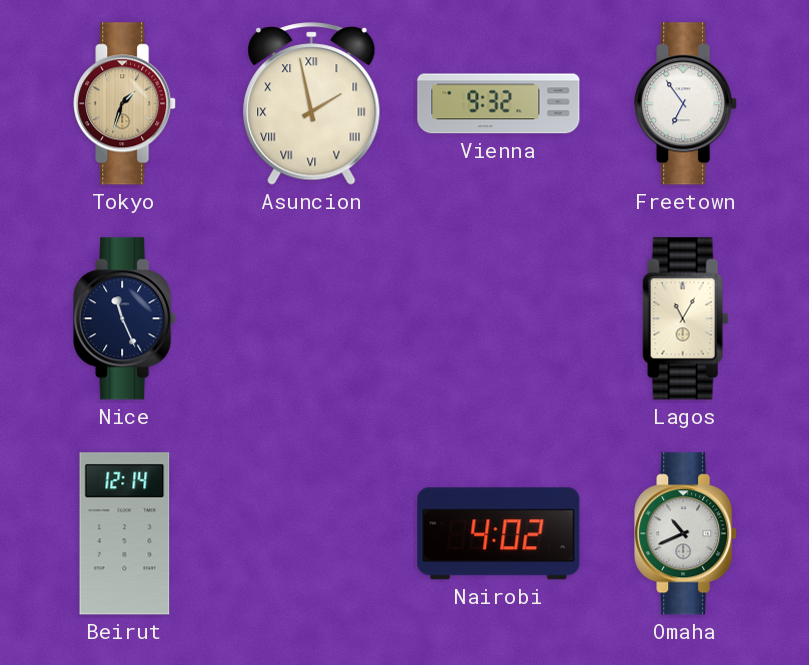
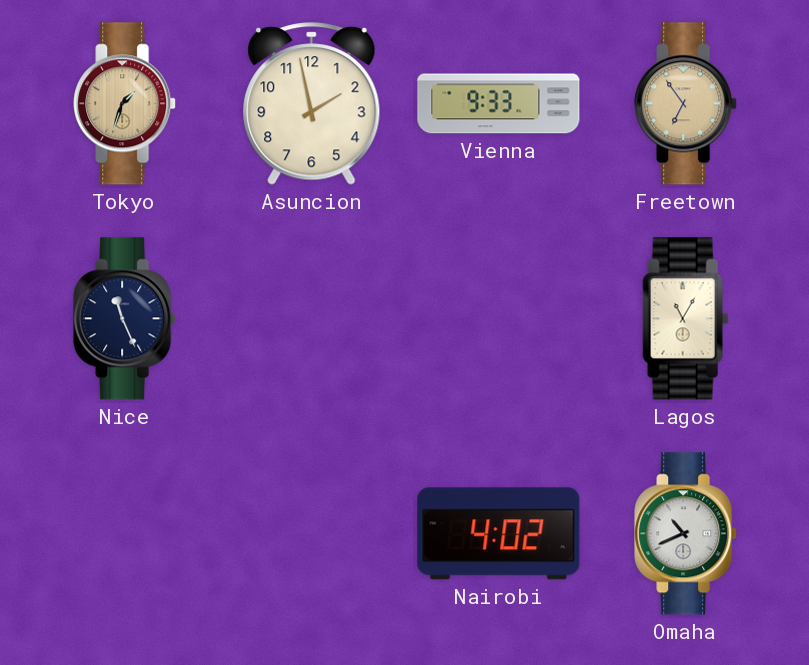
Asuncion numerals: Roman -> Arabic
Vienna: 9:32 -> 9:33
Freetown dial: white -> champagne
Beirut: 12:14 -> none
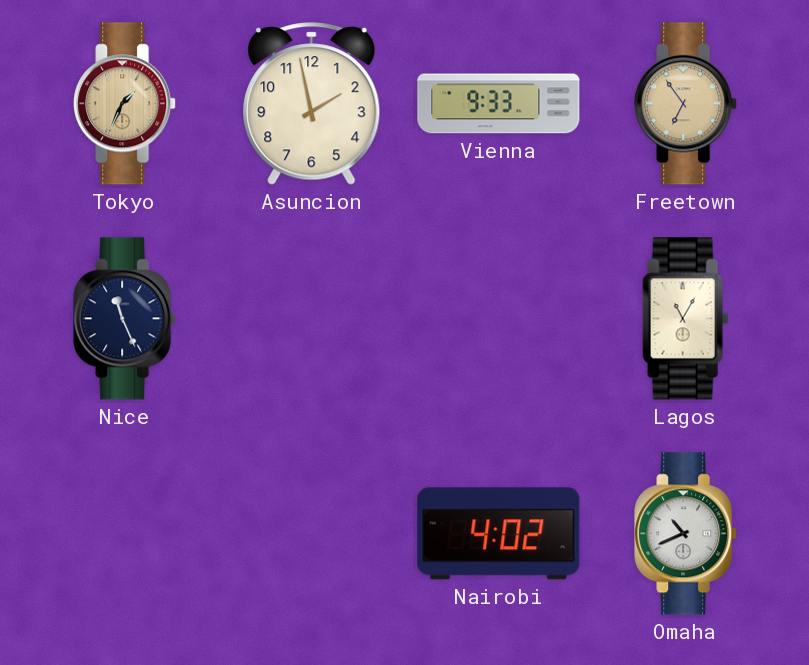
Tokyo: 1:33 -> 1:34
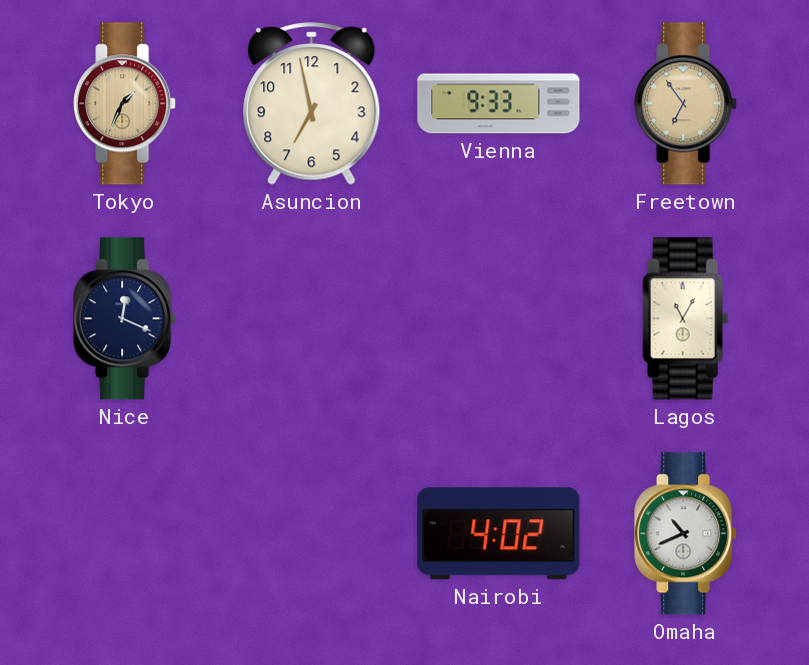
Asuncion: 1:58 -> 6:58
Nice: 11:26 -> 12:19
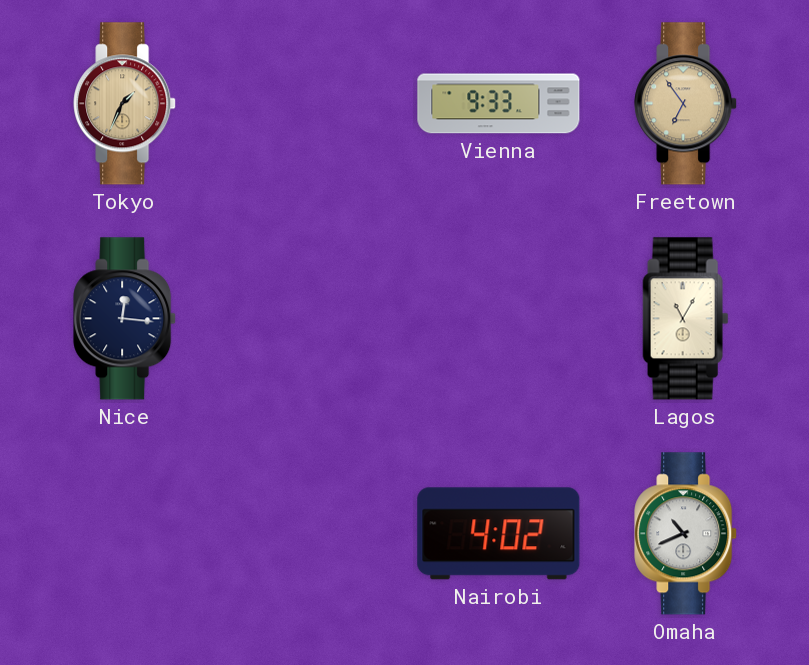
Asuncion: 6:58 -> none
Nice: 12:19 -> 12:16
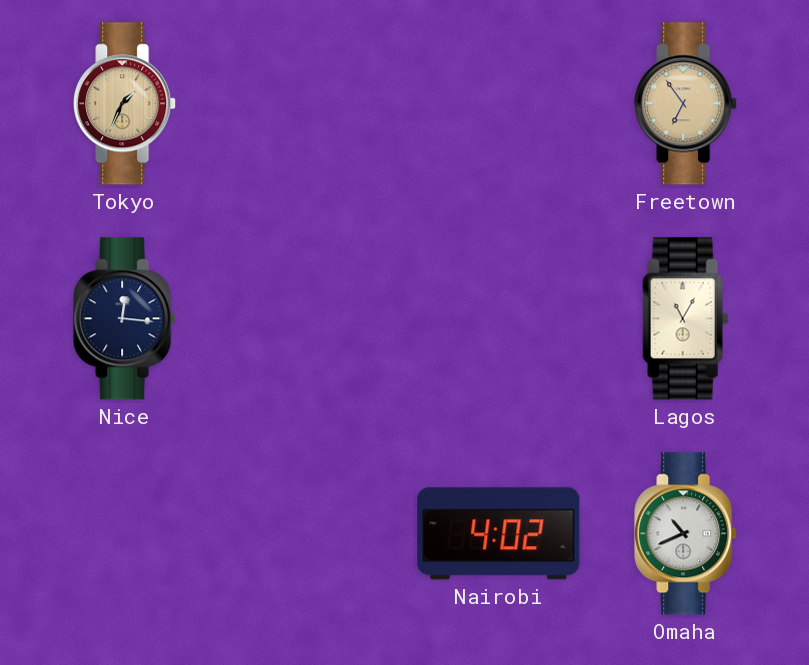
Vienna: 9:33 -> none
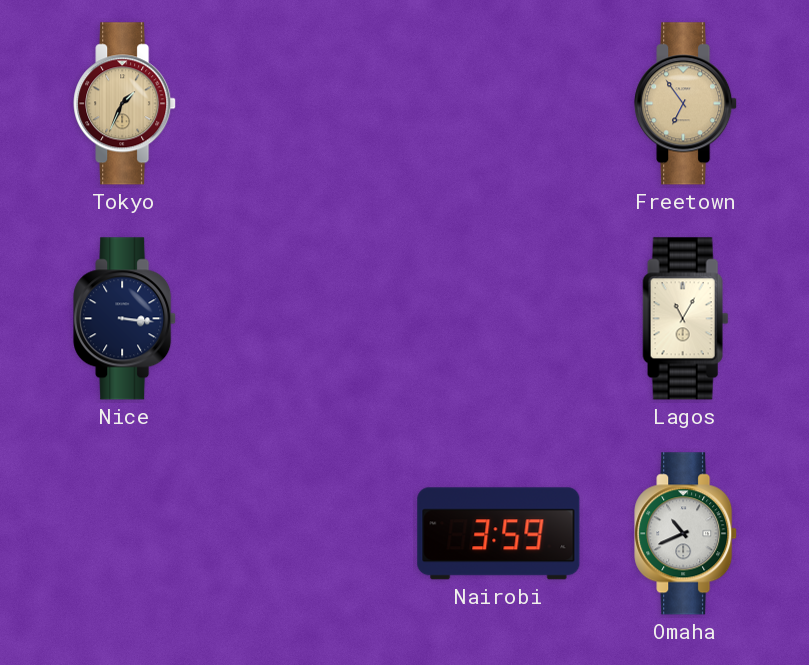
Nice: 12:16 -> 3:16
Nairobi: 4:02 -> 3:59
